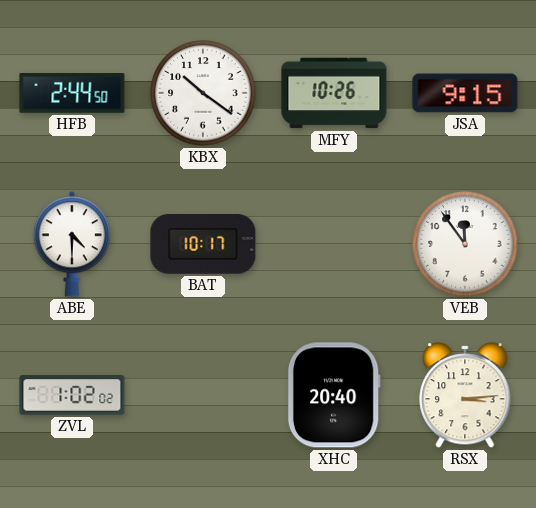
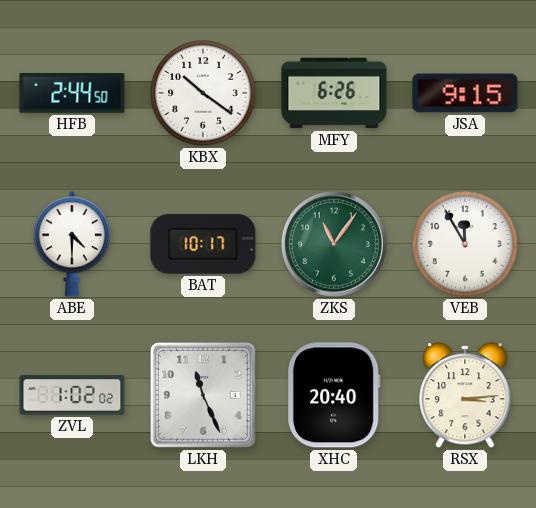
MFY: 10:26 -> 6:26
ZKS: none -> 11:06
VEB: 11:54 -> 11:55
LKH: none -> 11:26
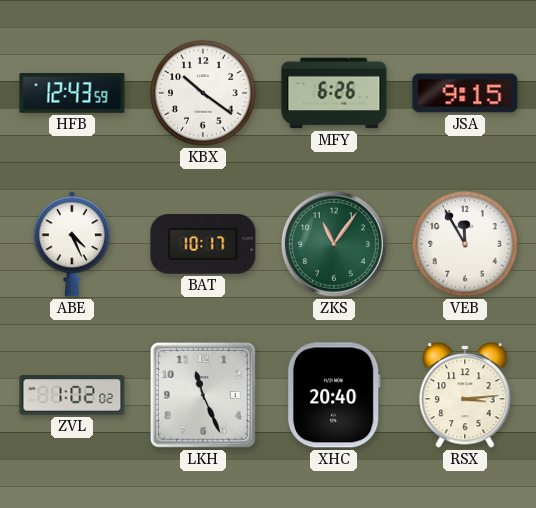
HFB: 2:44 -> 12:43
ABE: 4:30 -> 4:26
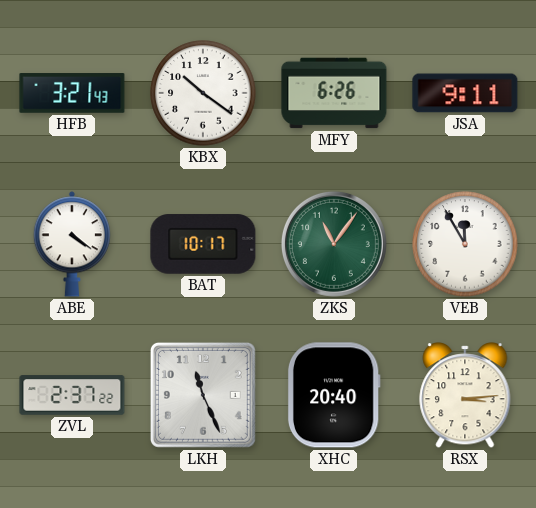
HFB: 12:43 -> 3:21
JSA: 9:15 -> 9:11
ABE: 4:26 -> 4:21
ZVL: 1:02 -> 2:37
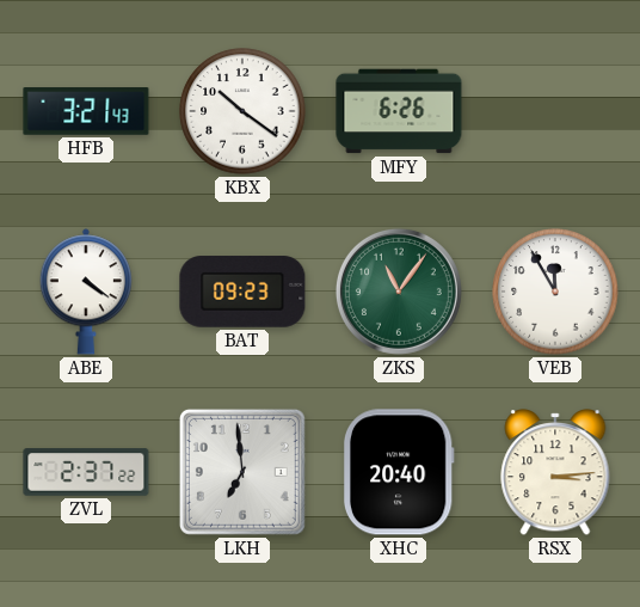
JSA: 9:11 -> none
BAT: 10:17 -> 09:23
LKH: 11:26 -> 6:59
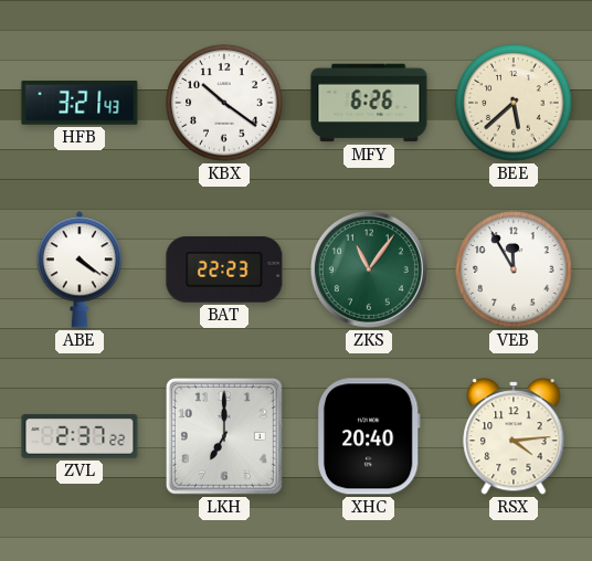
BEE: none -> 5:38
BAT: 09:23 -> 22:23
LKH: 6:59 -> 7:00
RSX: 3:14 -> 4:14
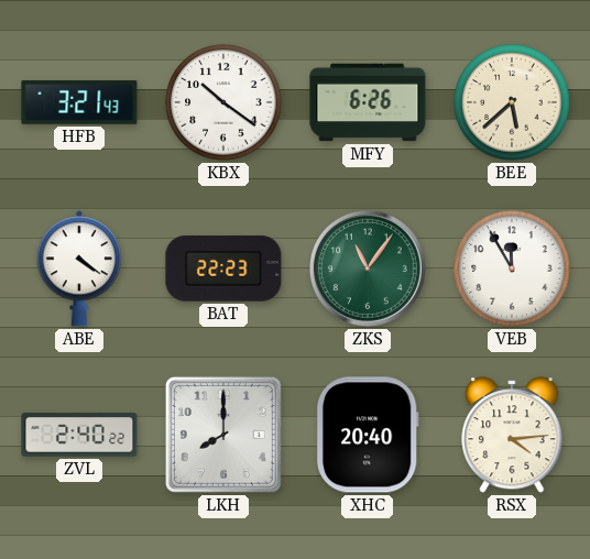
ZVL: 2:37 -> 2:40
LKH: 7:00 -> 8:00
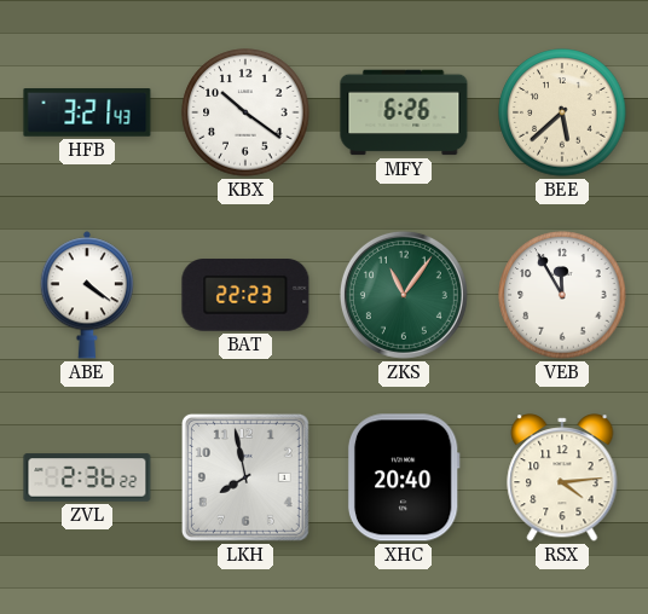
ZVL: 2:40 -> 2:36
LKH: 8:00 -> 7:58
